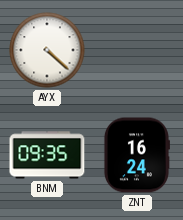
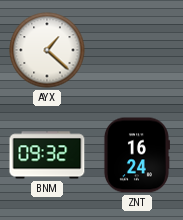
AYX: 4:22 -> 1:22
BNM: 09:35 -> 09:32
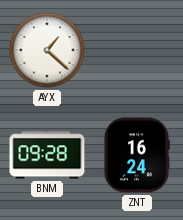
BNM: 09:32 -> 09:28
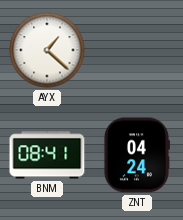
BNM: 09:28 -> 08:41
ZNT: 16:24 -> 04:24
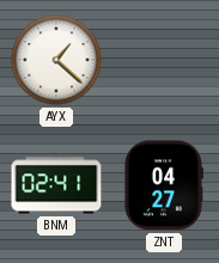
BNM: 08:41 -> 02:41
ZNT: 04:24 -> 04:27
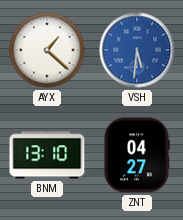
VSH: none -> 5:31
BNM: 02:41 -> 13:10
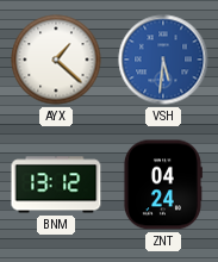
BNM: 13:10 -> 13:12
ZNT: 04:27 -> 04:24
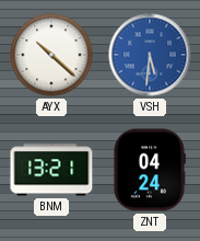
AYX: 1:22 -> 10:22
BNM: 13:12 -> 13:21
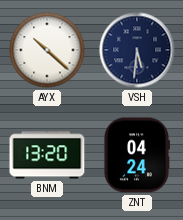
VSH dial: blue -> navy
BNM: 13:21 -> 13:20
